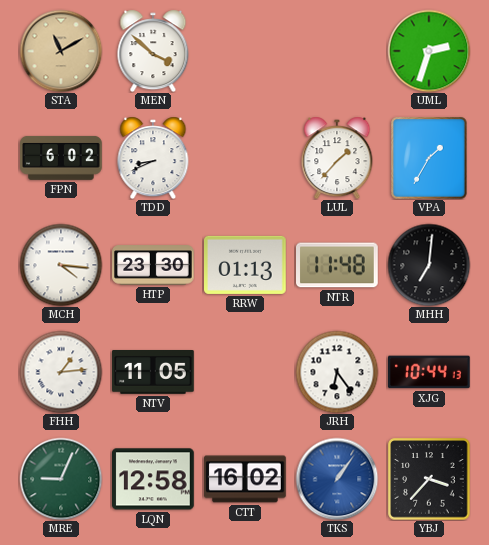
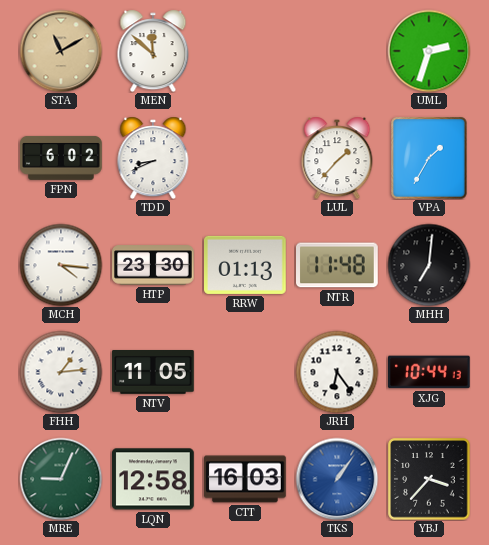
MEN: 3:52 -> 11:52
CTT: 16:02 -> 16:03
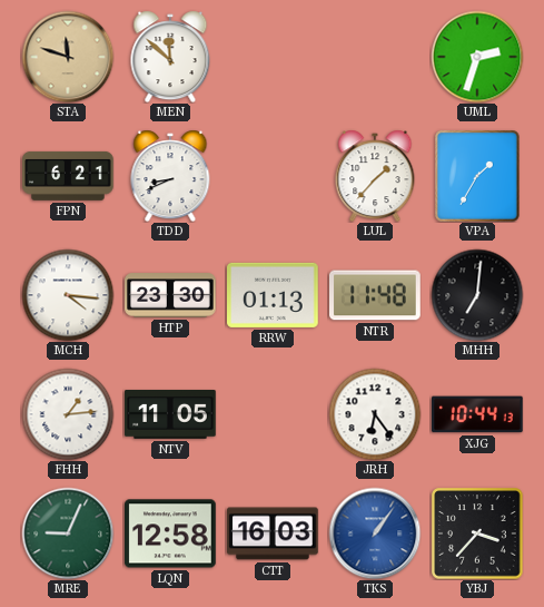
STA: 11:10 -> 11:48
FPN: 6:02 -> 6:21
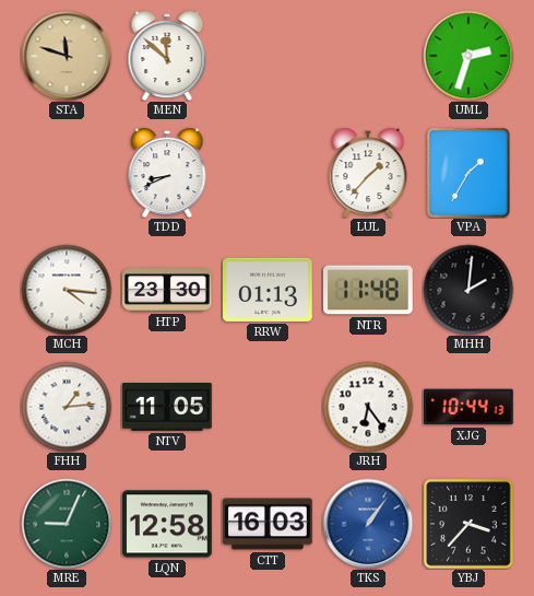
FPN: 6:21 -> none
MHH: 7:01 -> 2:01
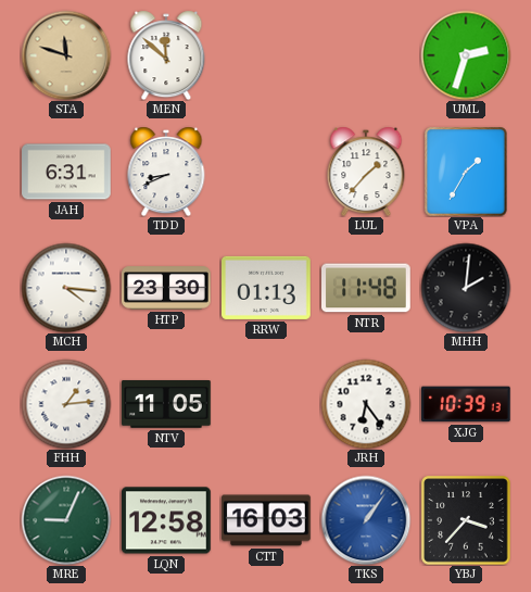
JAH: none -> 6:31
XJG: 10:44 -> 10:39
